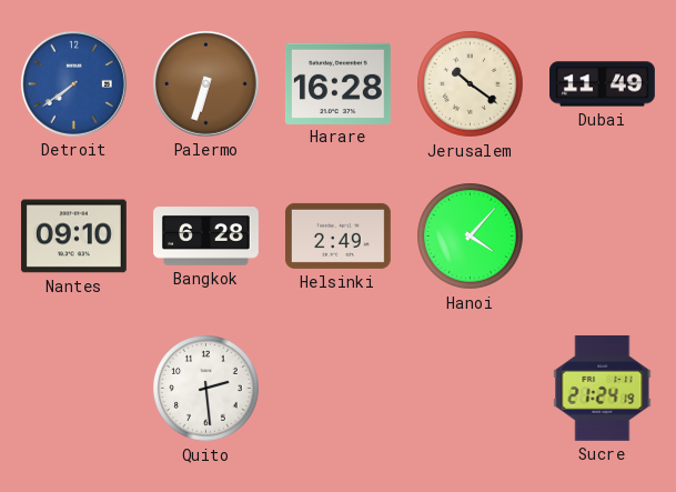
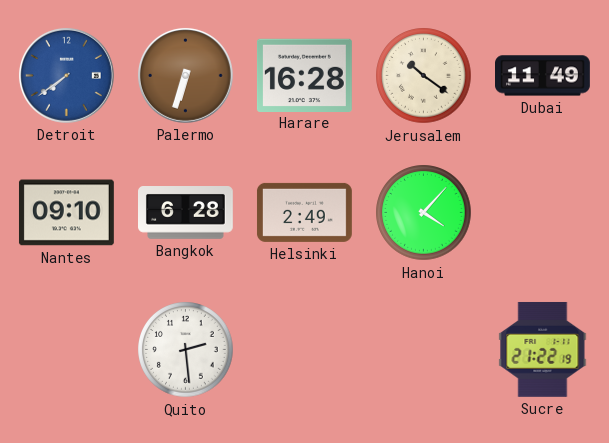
Sucre: 21:24 -> 21:22
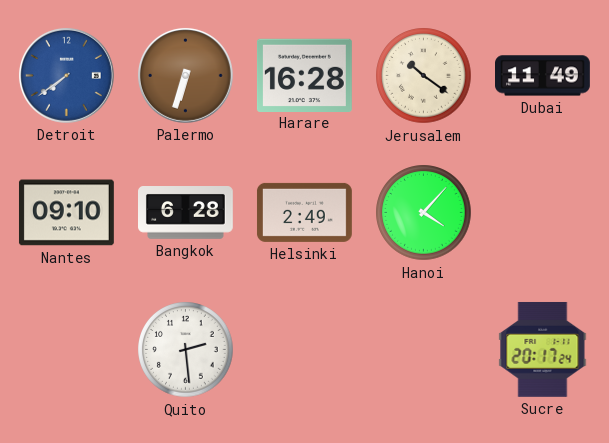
Sucre: 21:22 -> 20:17
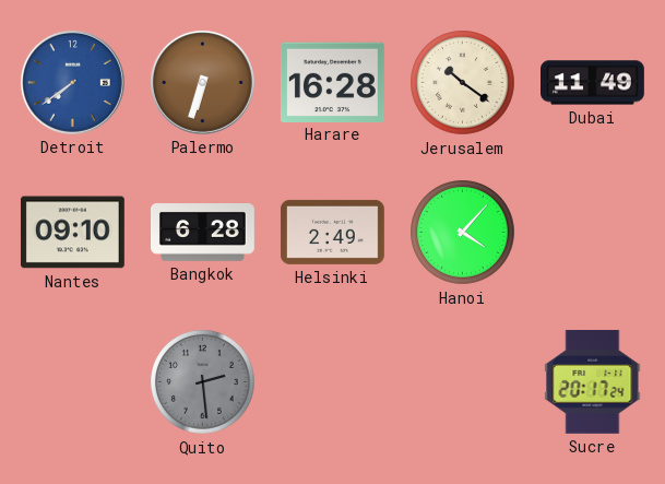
Quito dial: white -> grey
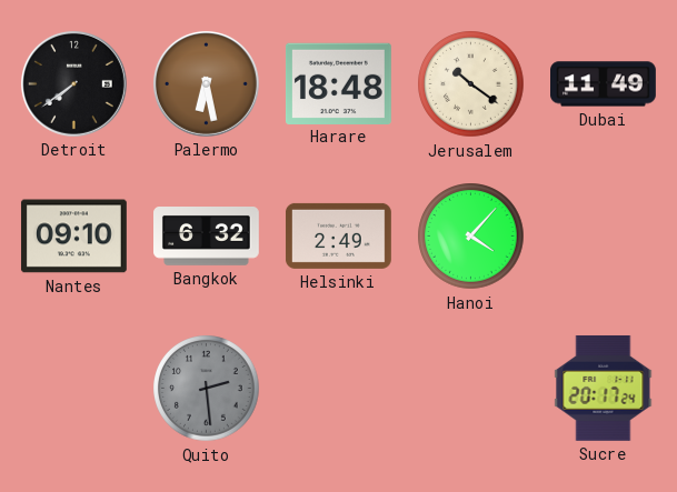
Detroit dial: blue -> black
Palermo: 6:33 -> 6:28
Harare: 16:28 -> 18:48
Bangkok: 6:28 -> 6:32
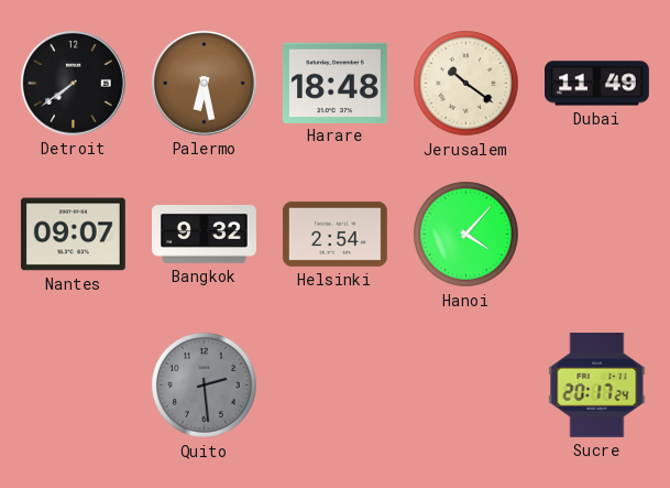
Nantes: 09:10 -> 09:07
Bangkok: 6:32 -> 9:32
Helsinki: 2:49 -> 2:54
